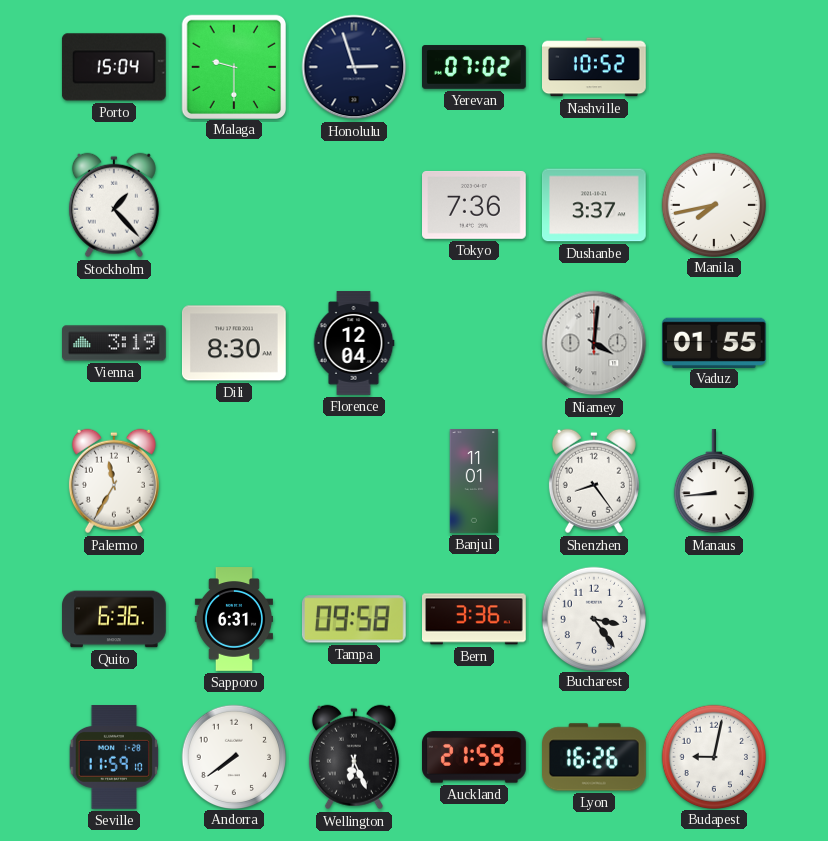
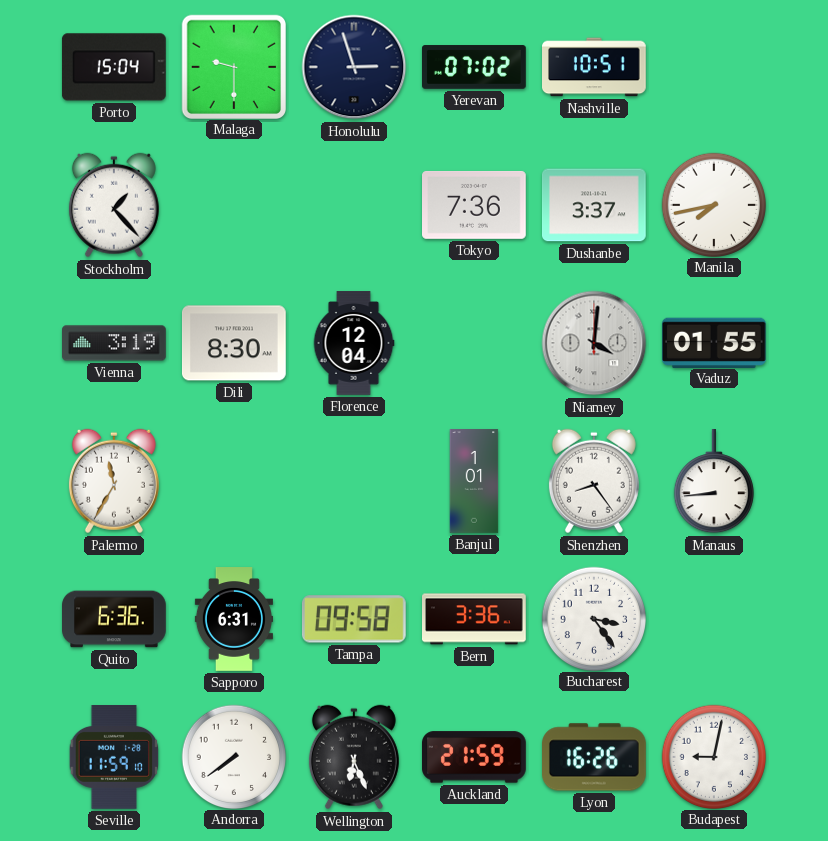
Nashville: 10:52 -> 10:51
Banjul: 11:01 -> 1:01
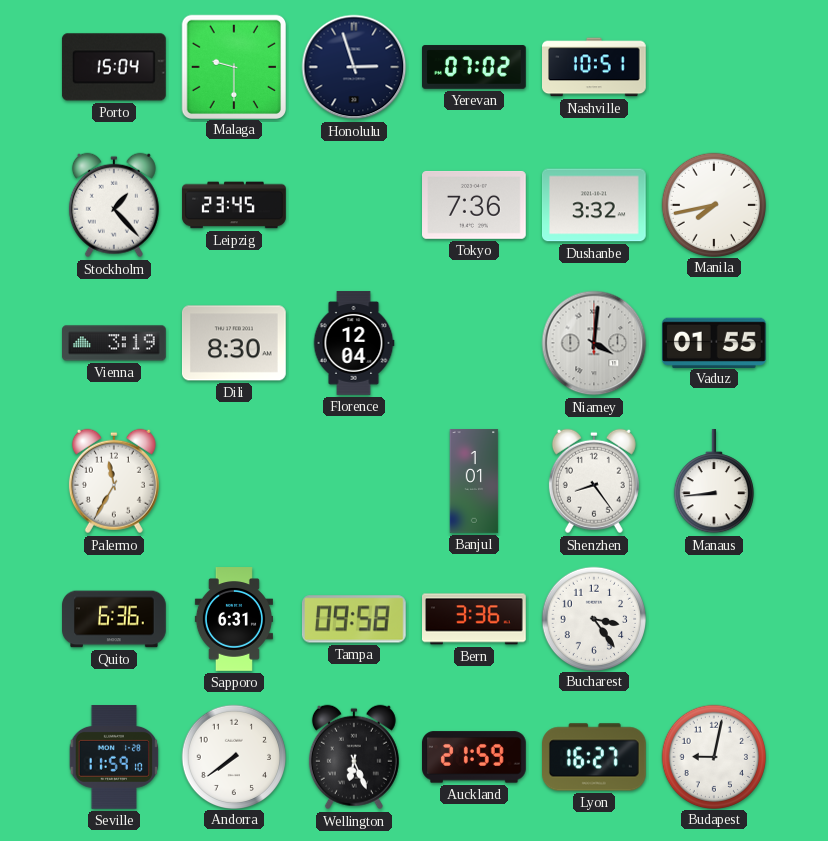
Leipzig: none -> 23:45
Dushanbe: 3:37 -> 3:32
Lyon: 16:26 -> 16:27
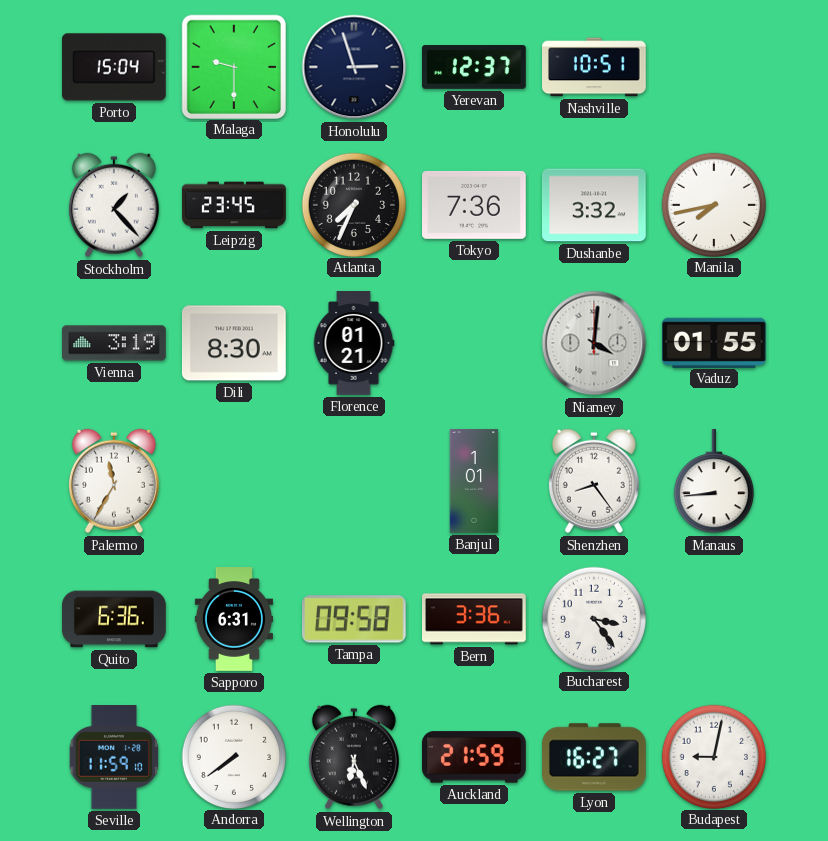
Yerevan: 07:02 -> 12:37
Atlanta: none -> 7:34
Florence: 12:04 -> 01:21
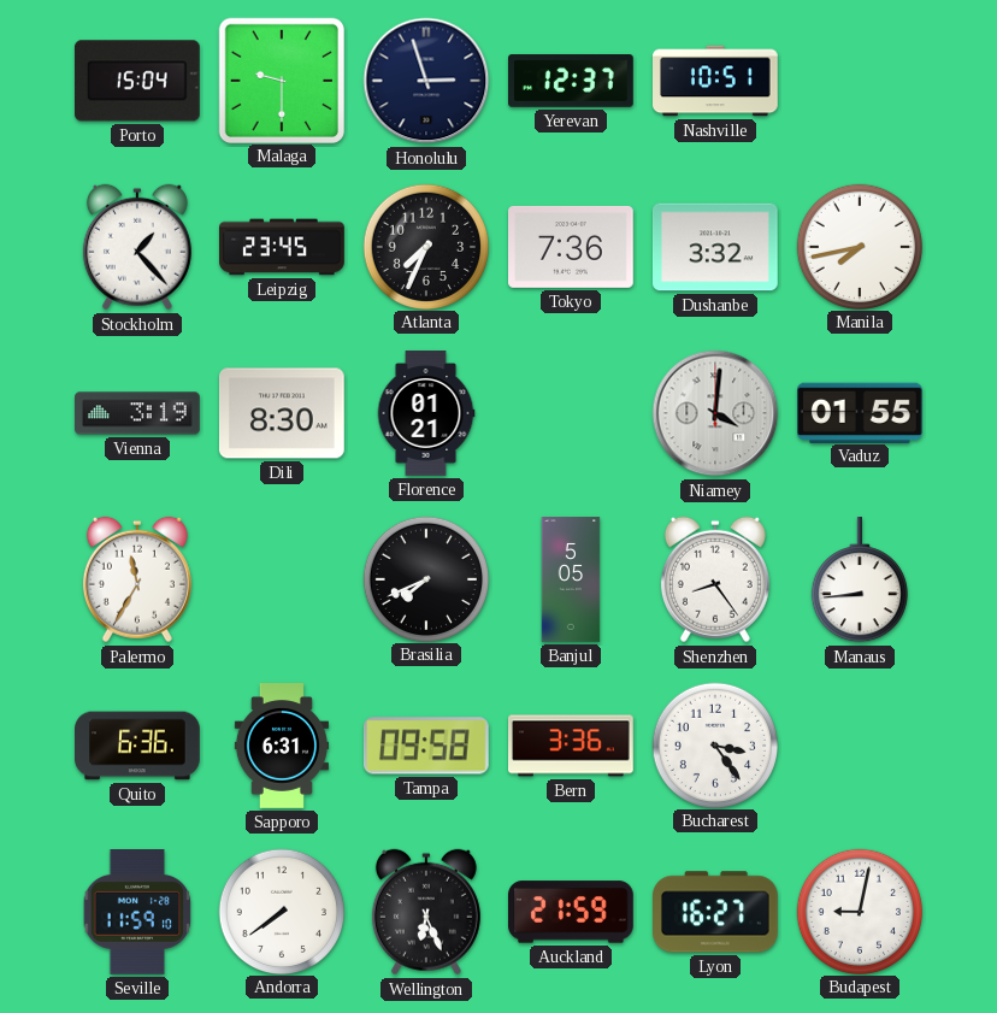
Brasilia: none -> 7:41
Banjul: 1:01 -> 5:05
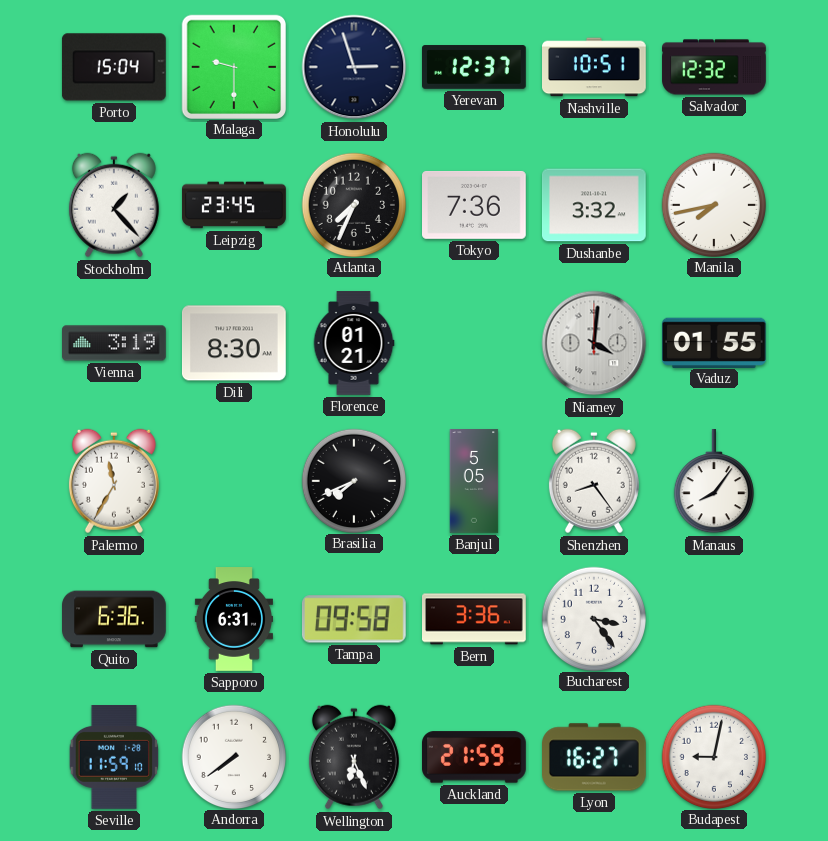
Salvador: none -> 12:32
Manaus: 8:44 -> 8:06
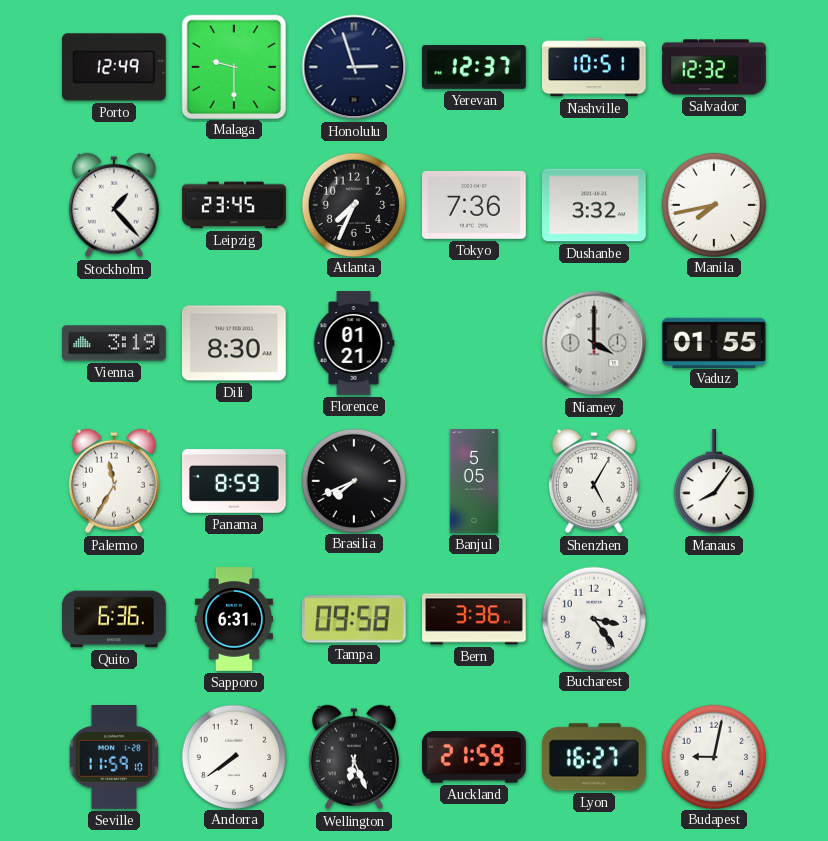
Porto: 15:04 -> 12:49
Niamey: 4:01 -> 4:00
Panama: none -> 8:59
Shenzhen: 8:24 -> 5:05
